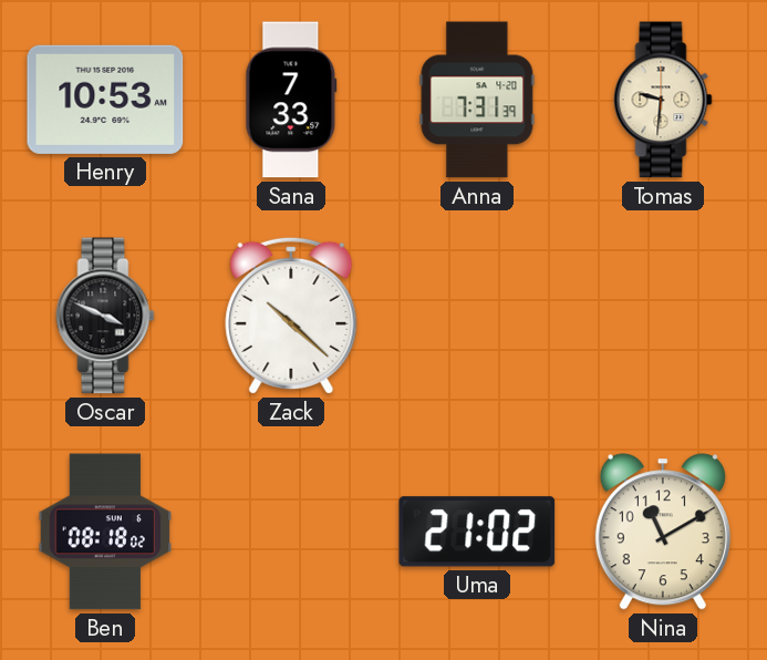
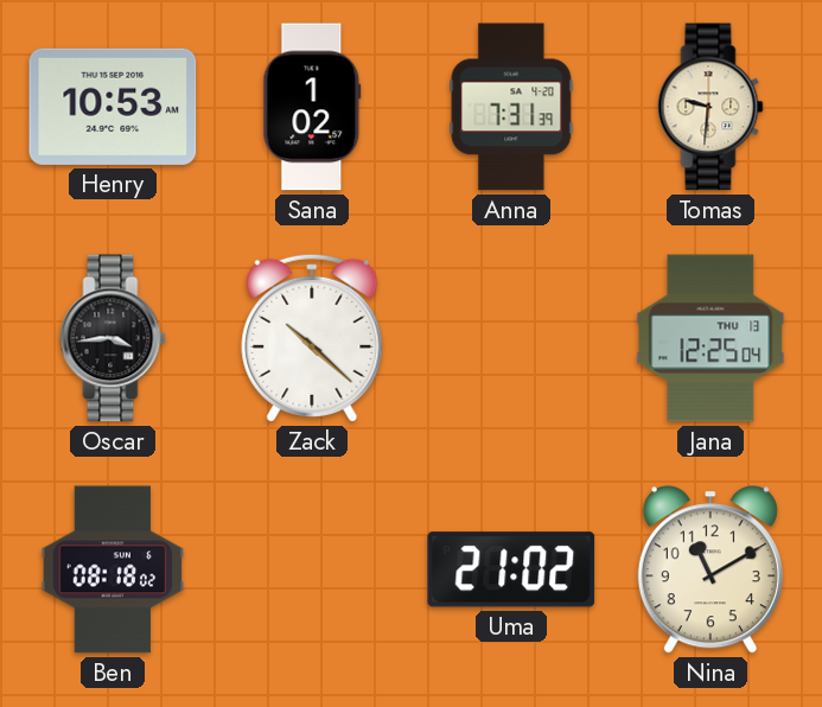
Sana: 7:33 -> 1:02
Oscar: 3:49 -> 3:44
Jana: none -> 12:25
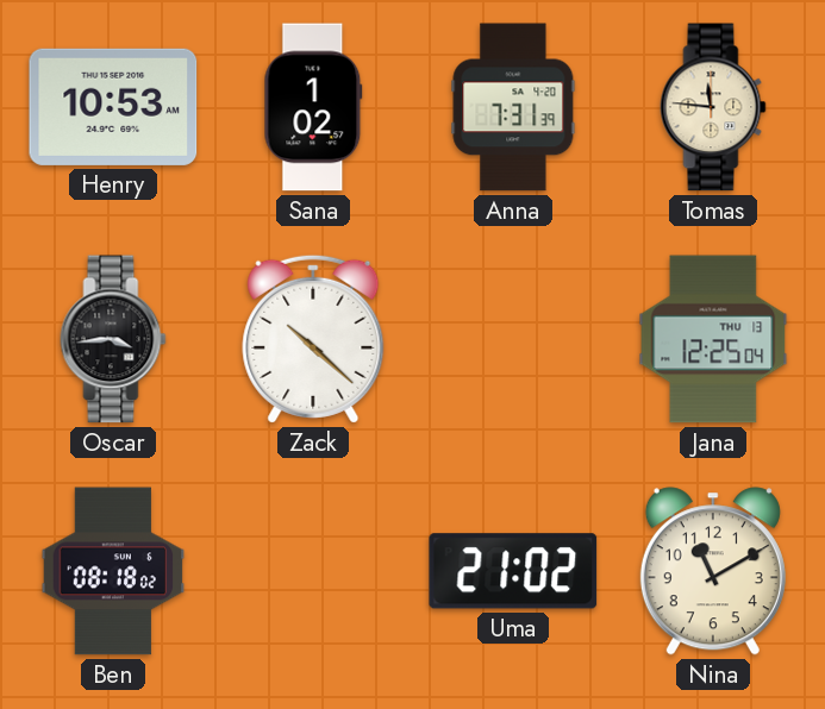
Tomas: 9:31 -> 11:46
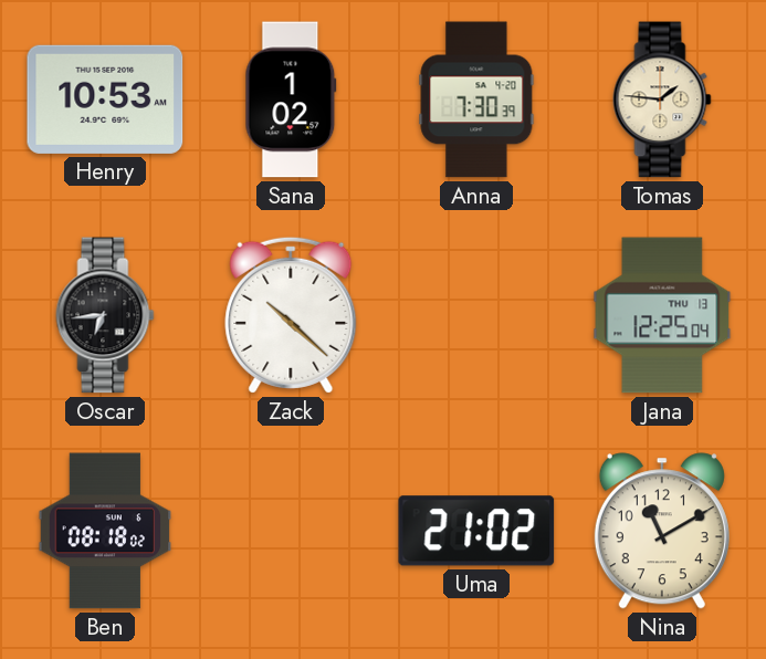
Anna: 7:31 -> 7:30
Tomas: 11:46 -> 1:46
Oscar: 3:44 -> 6:44
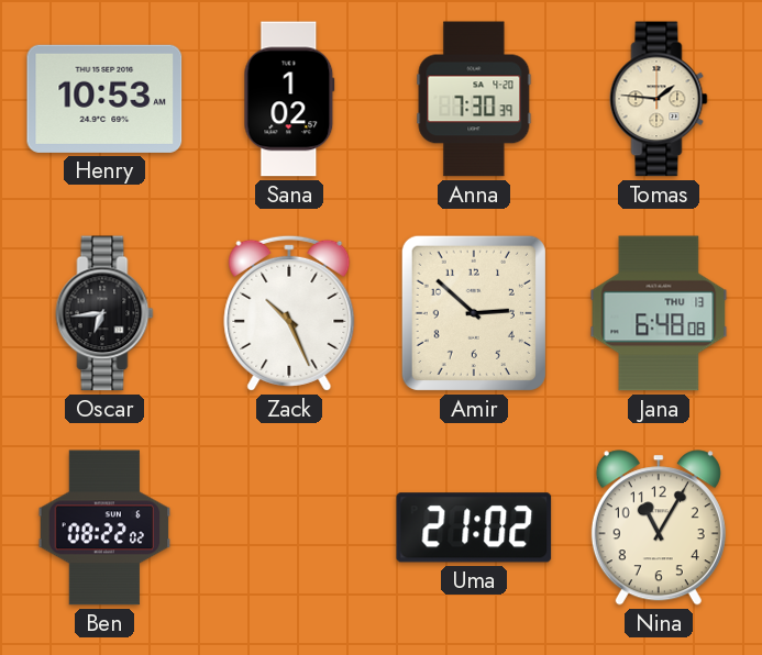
Zack: 10:22 -> 10:26
Amir: none -> 2:52
Jana: 12:25 -> 6:48
Ben: 08:18 -> 08:22
Nina: 11:10 -> 11:05
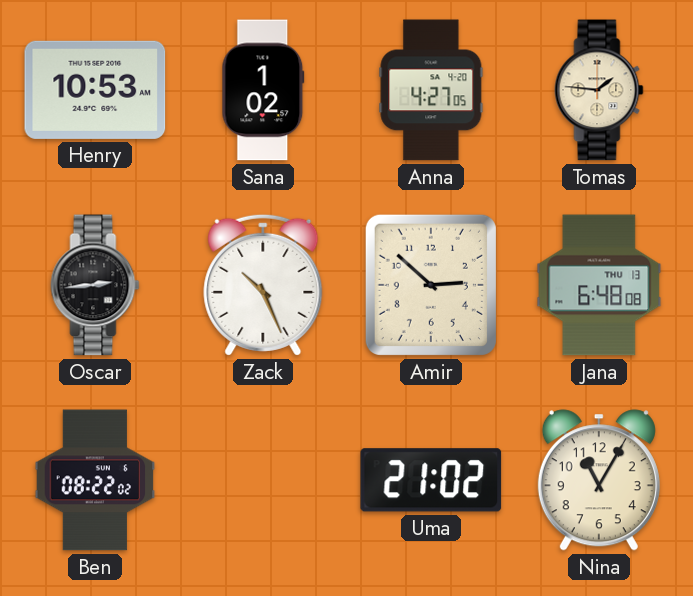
Anna: 7:30 -> 4:27
Oscar: 6:44 -> 2:44
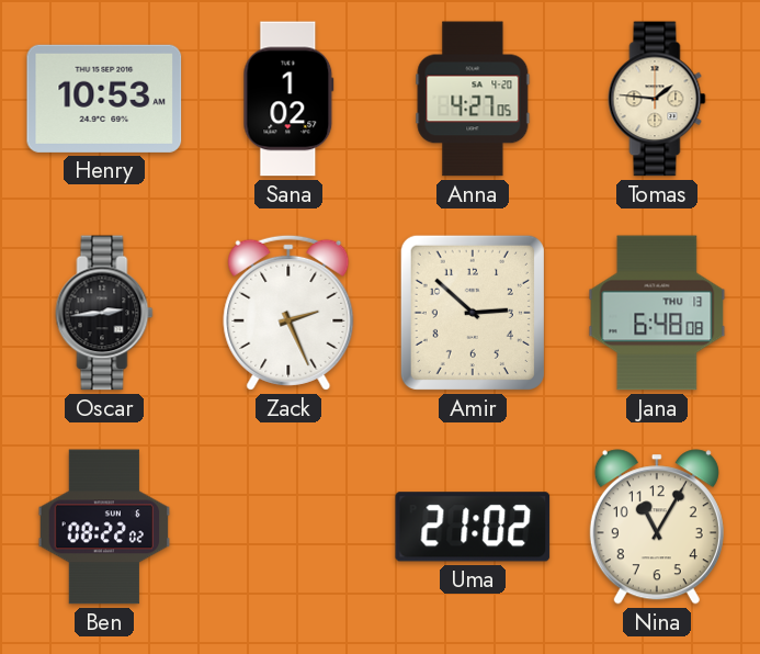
Zack: 10:26 -> 2:26
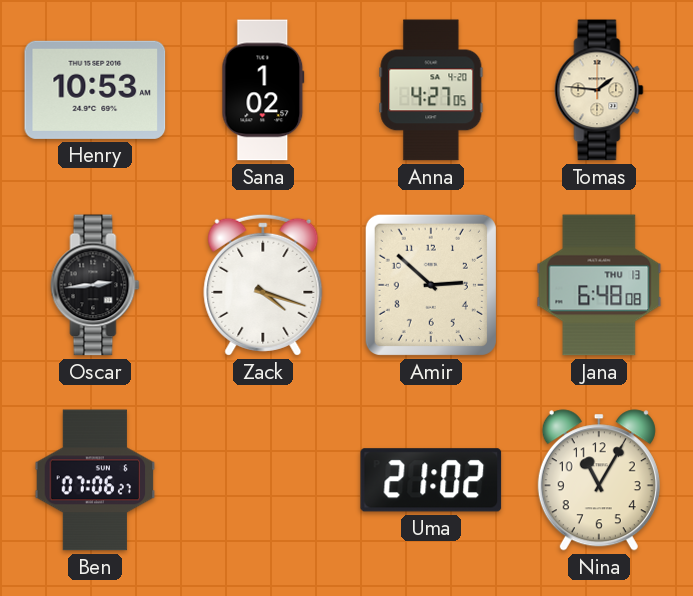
Zack: 2:26 -> 4:18
Ben: 08:22 -> 07:06
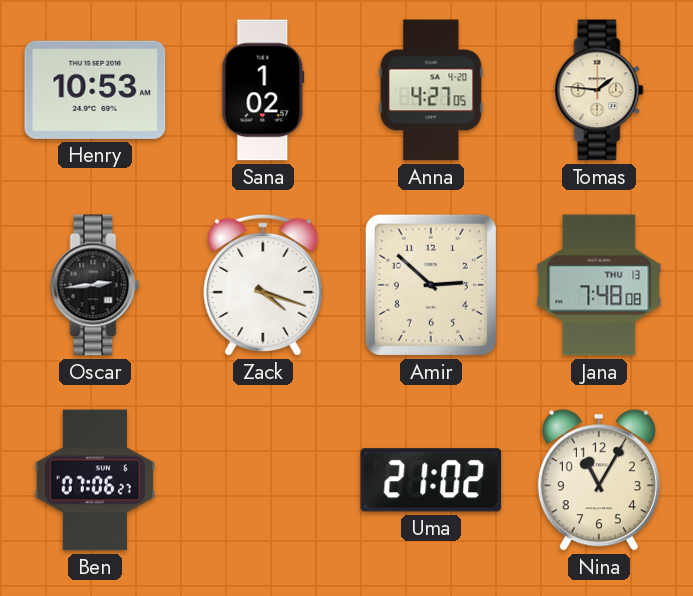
Jana: 6:48 -> 7:48
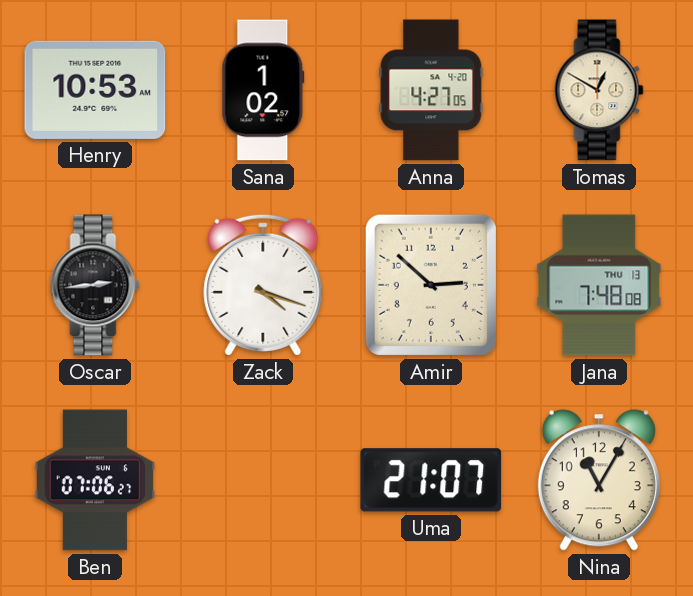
Tomas: 1:46 -> 12:50
Uma: 21:02 -> 21:07
